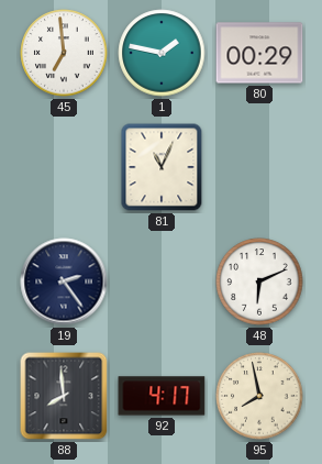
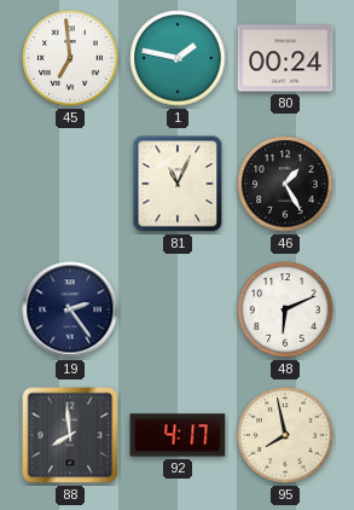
80: 00:29 -> 00:24
46: none -> 1:25
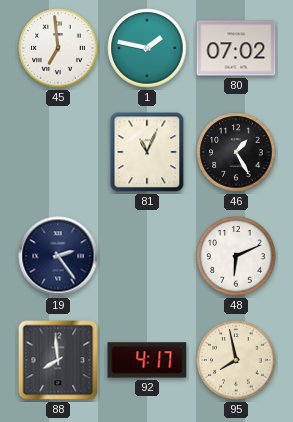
80: 00:24 -> 07:02
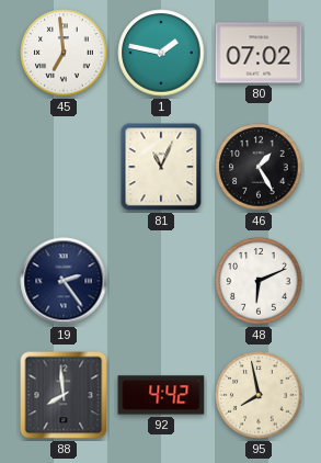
92: 4:17 -> 4:42
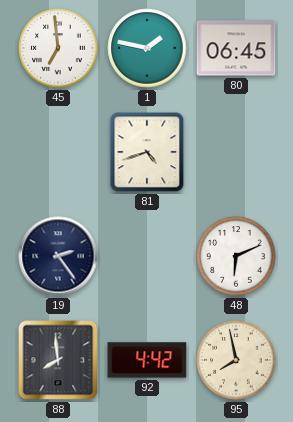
80: 07:02 -> 06:45
81: 11:04 -> 4:42
46: 1:25 -> none
